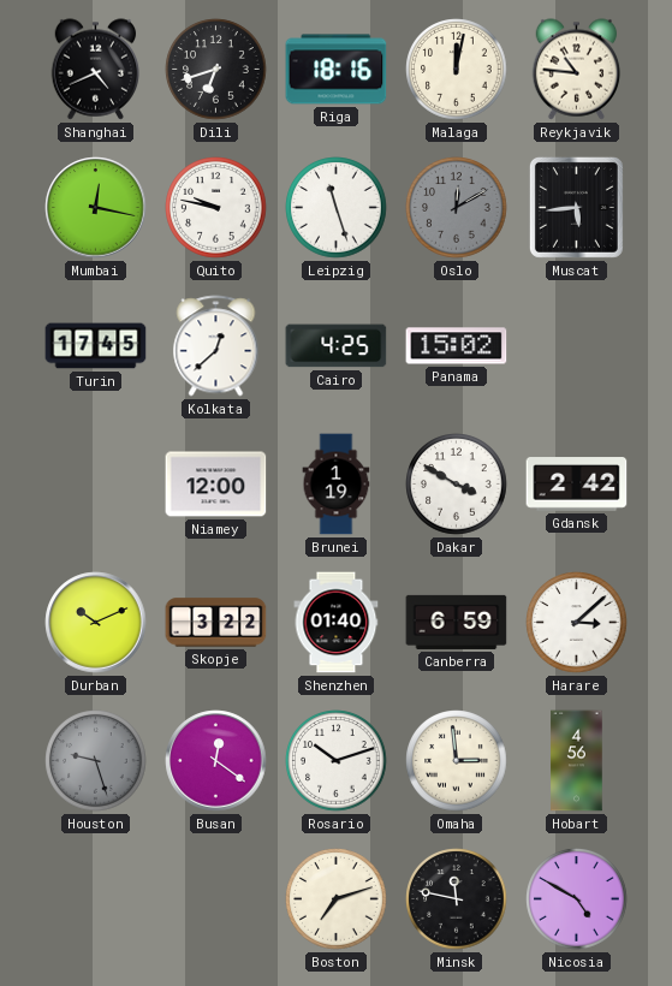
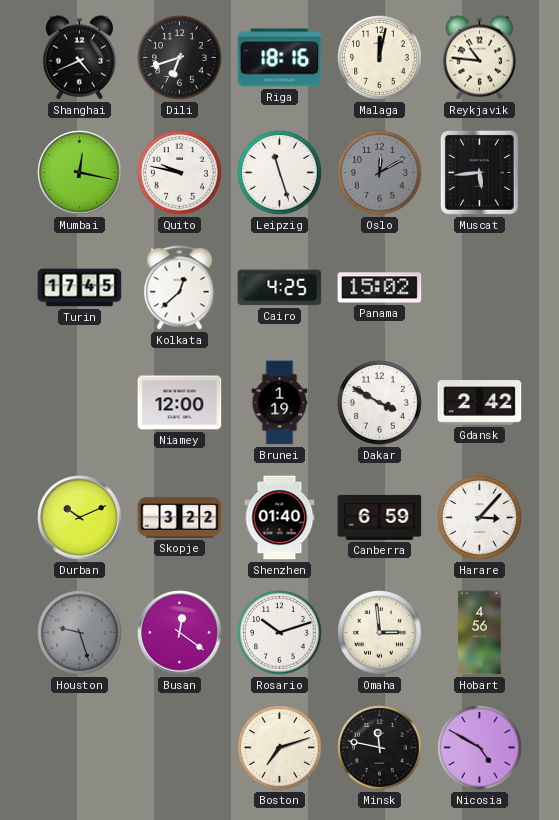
Harare: 3:08 -> 3:07
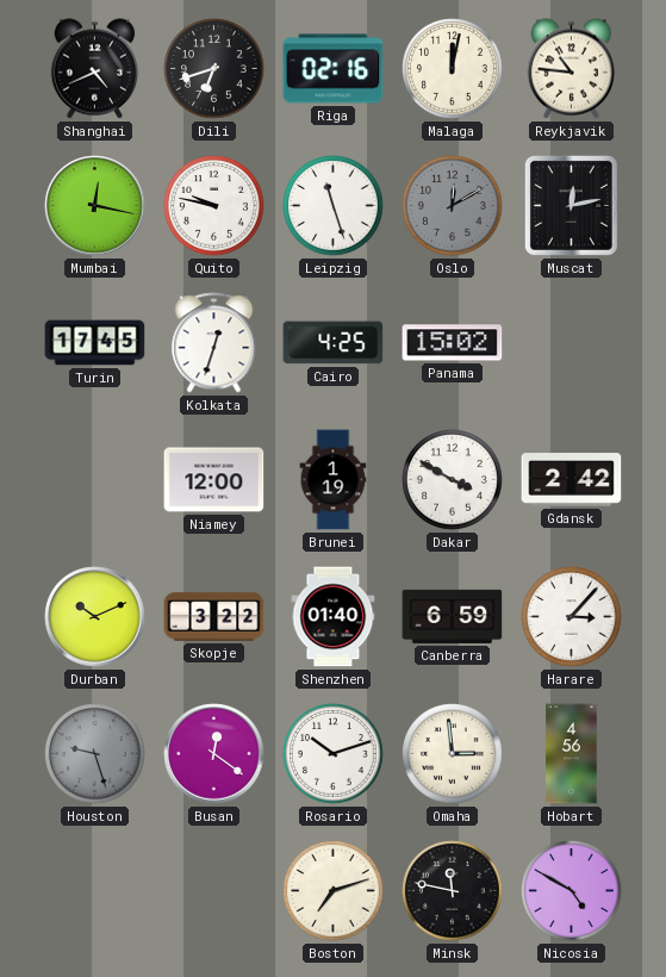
Riga: 18:16 -> 02:16
Muscat: 5:44 -> 12:13
Kolkata: 12:38 -> 12:33
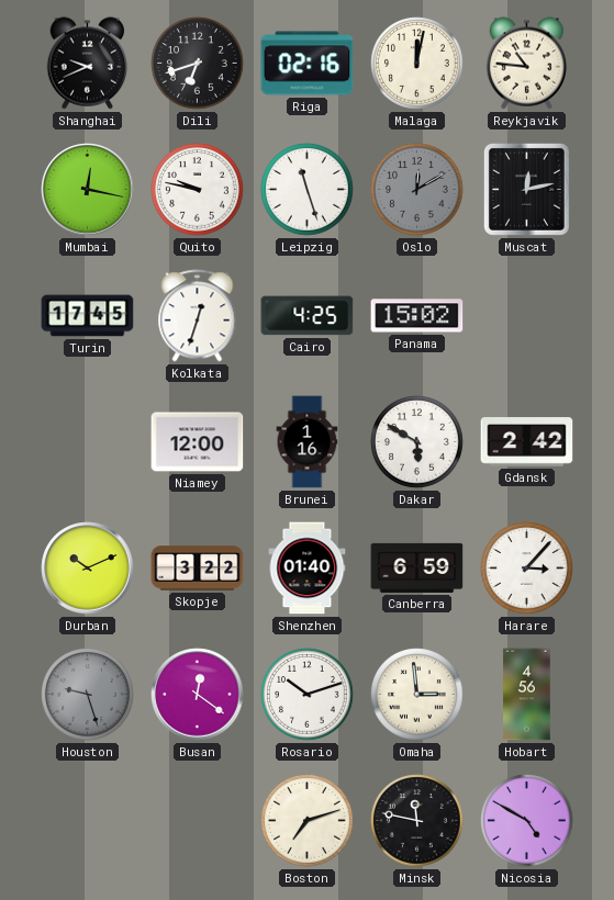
Shanghai: 4:41 -> 9:41
Brunei: 1:19 -> 1:16
Dakar: 3:50 -> 5:50
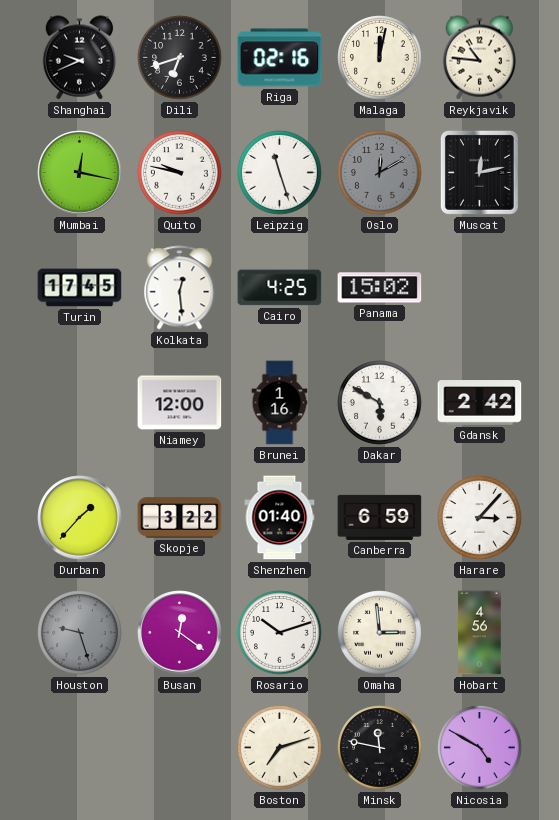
Kolkata: 12:33 -> 12:29
Durban: 10:11 -> 1:37
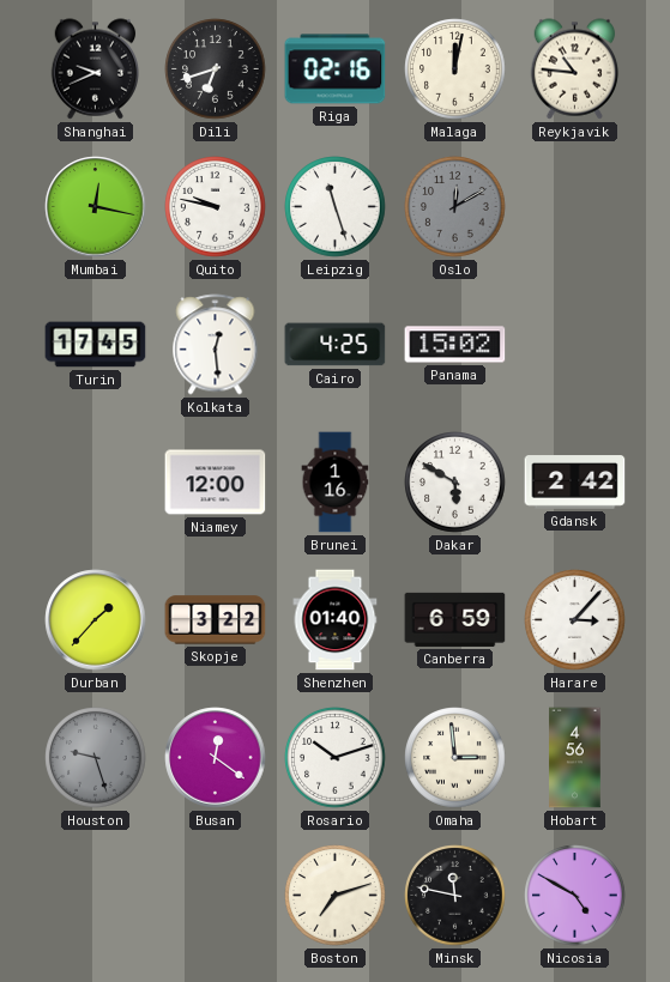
Muscat: 12:13 -> none
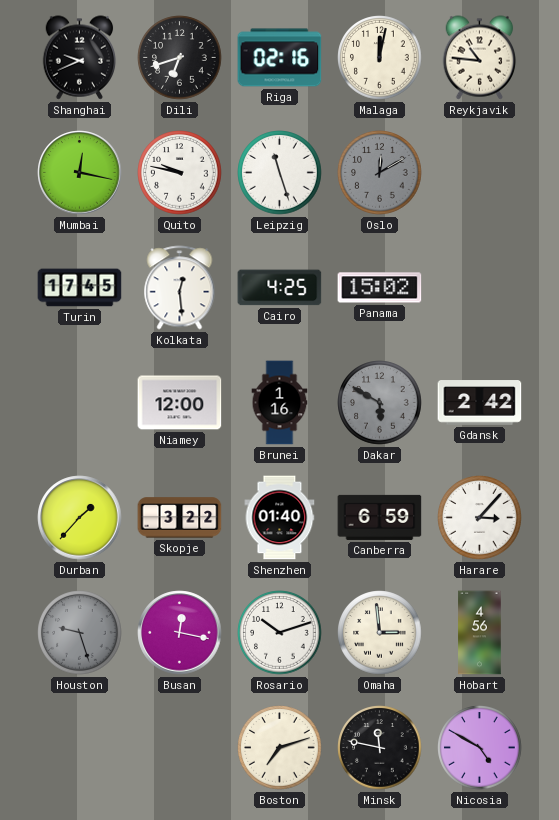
Dakar dial: white -> grey
Busan: 12:21 -> 12:17
